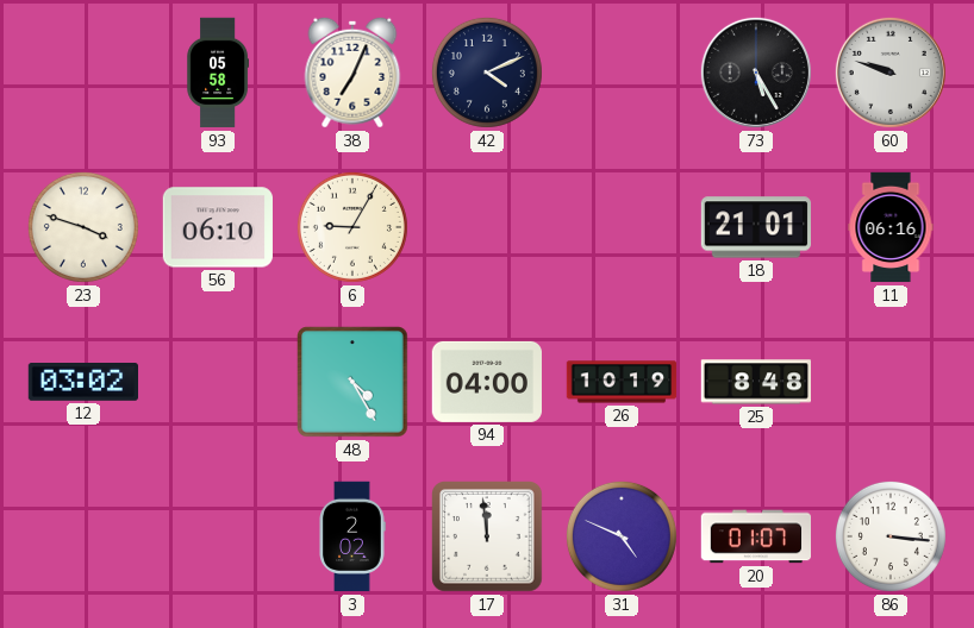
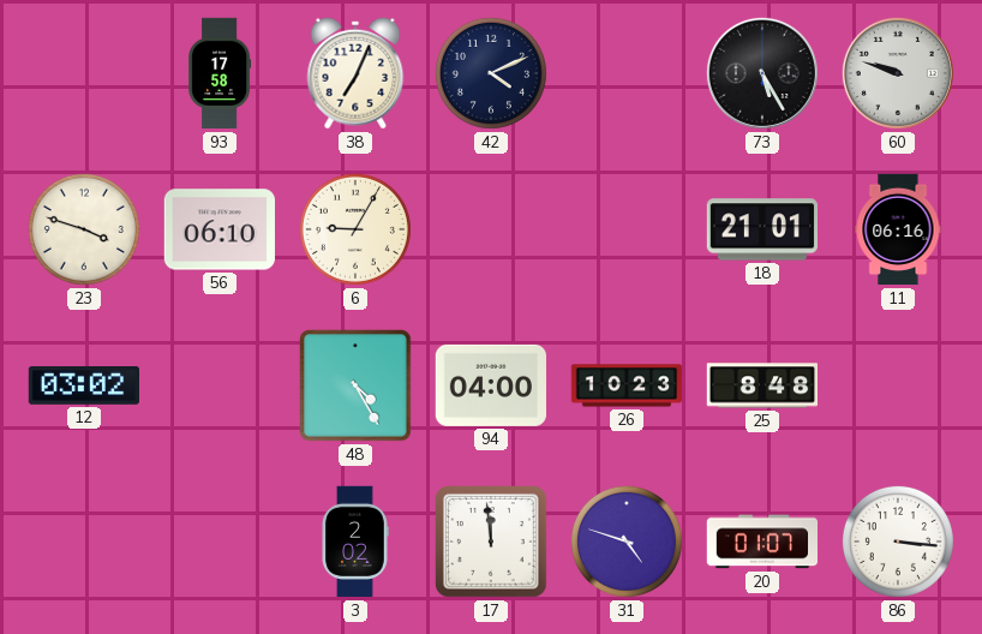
93: 05:58 -> 17:58
26: 10:19 -> 10:23
31: 4:49 -> 4:48
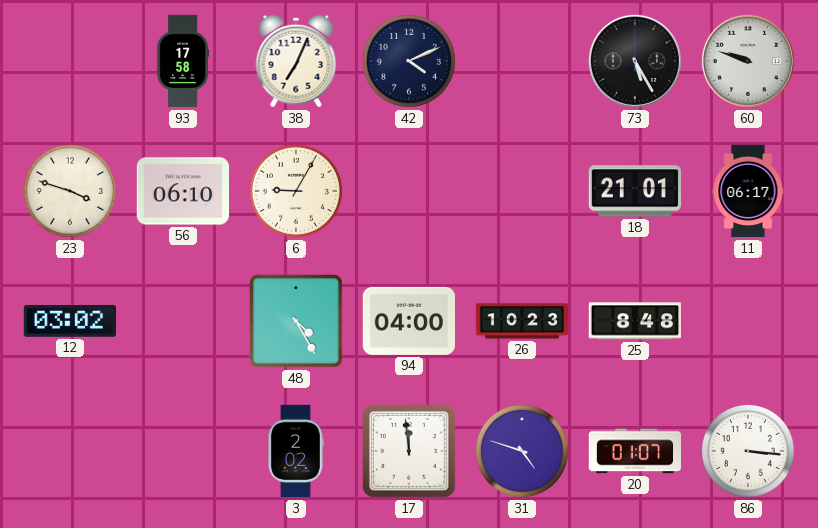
11: 06:16 -> 06:17
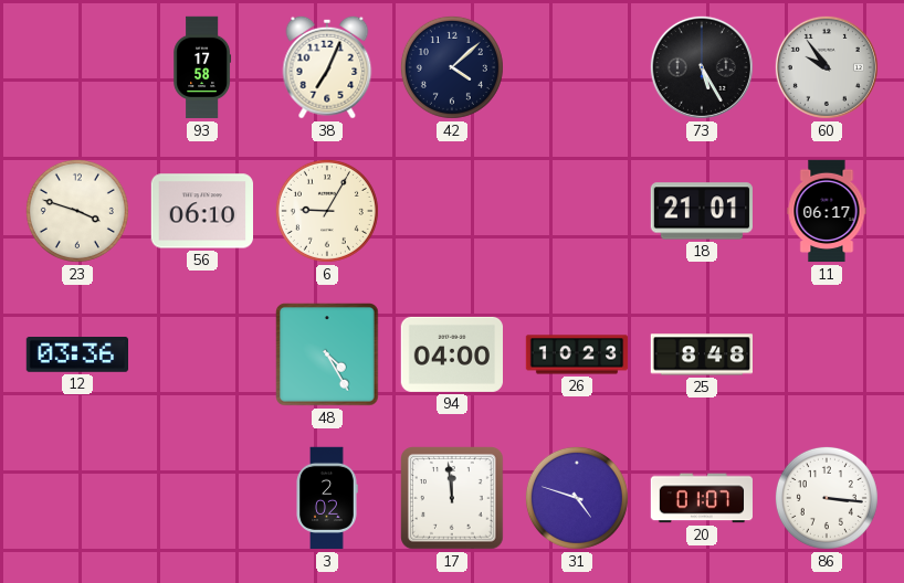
42: 4:11 -> 4:08
60: 9:48 -> 9:54
12: 03:02 -> 03:36
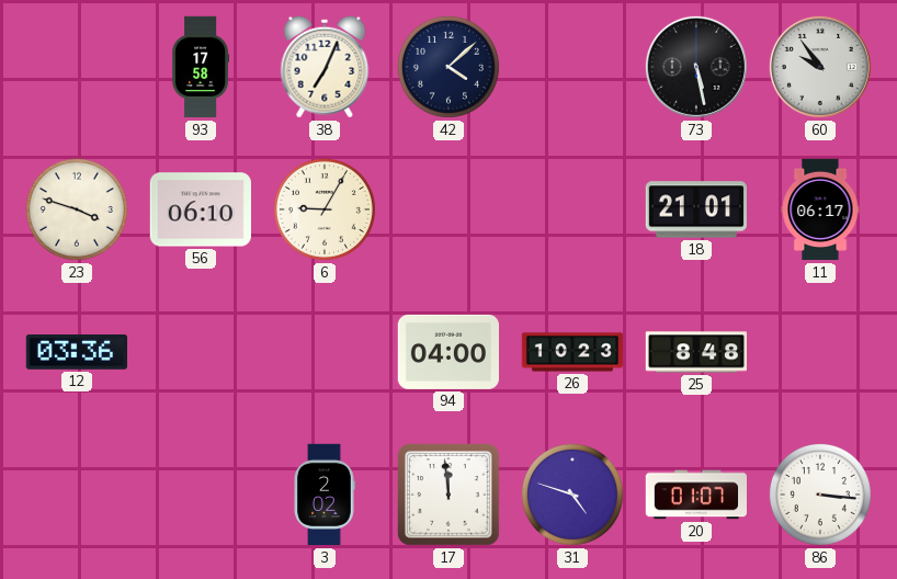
73: 5:25 -> 5:28
48: 4:25 -> none
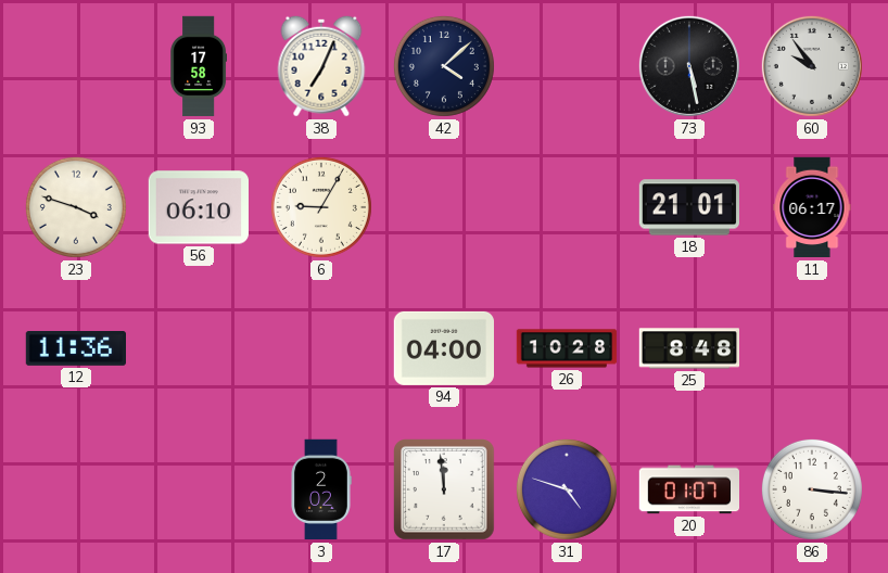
12: 03:36 -> 11:36
26: 10:23 -> 10:28
